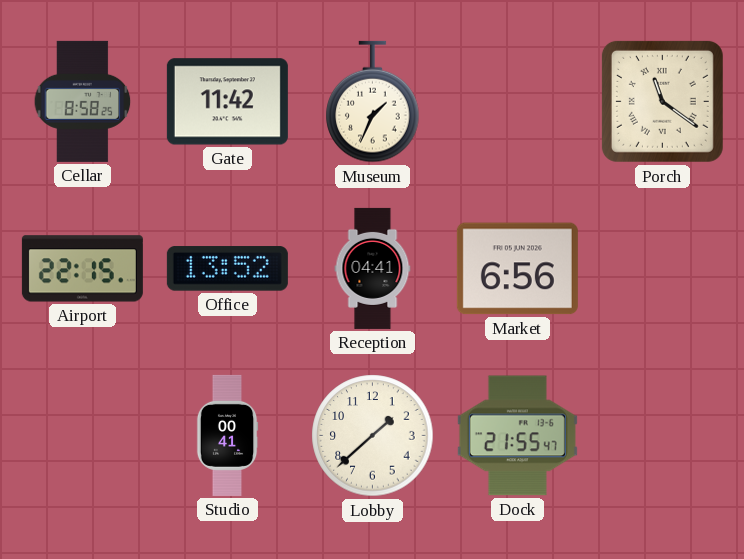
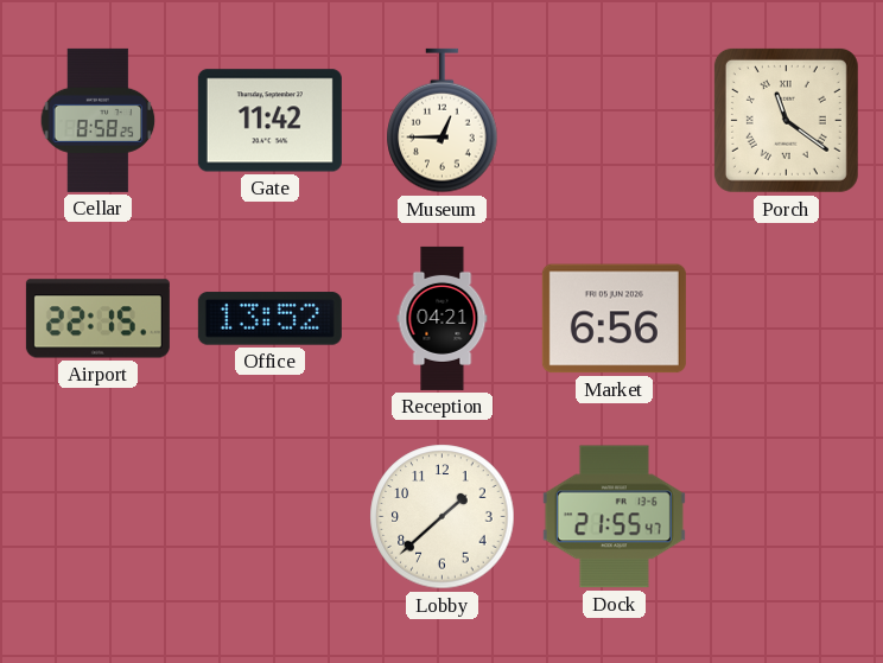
Museum: 1:34 -> 12:45
Reception: 04:41 -> 04:21
Studio: 00:41 -> none
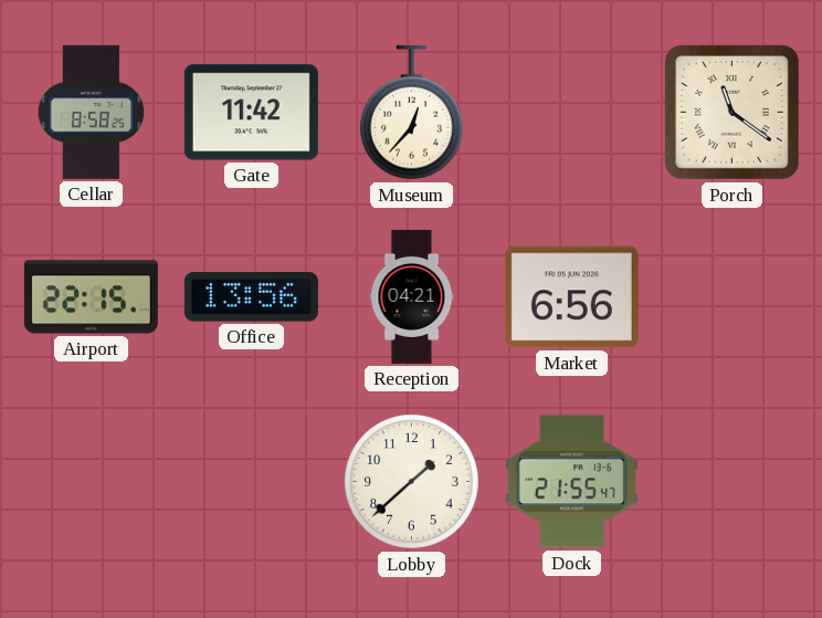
Museum: 12:45 -> 12:37
Office: 13:52 -> 13:56
